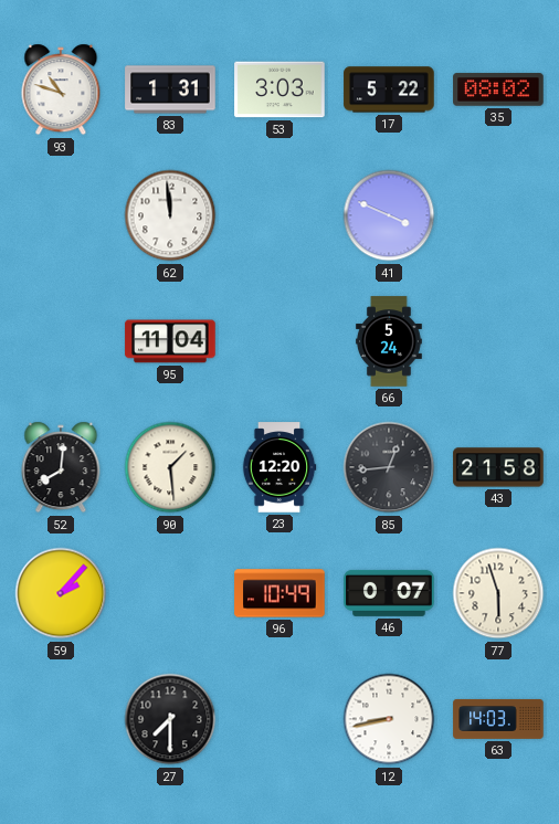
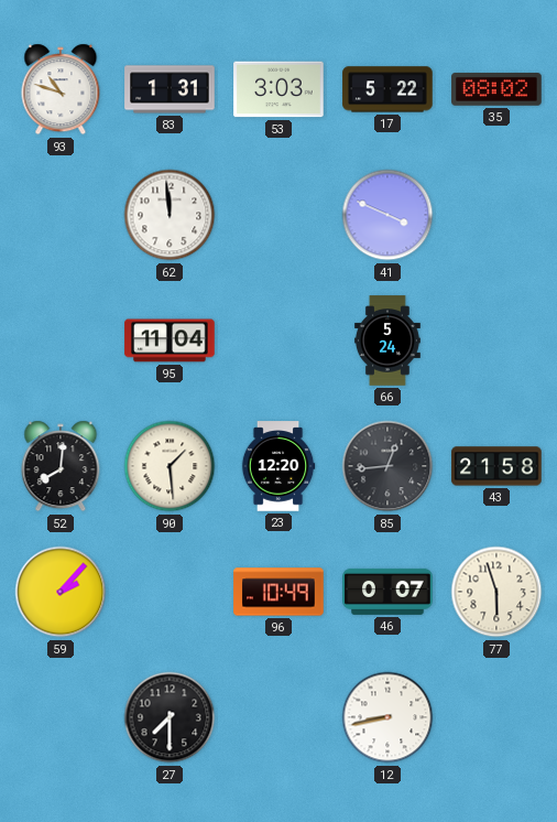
63: 14:03 -> none
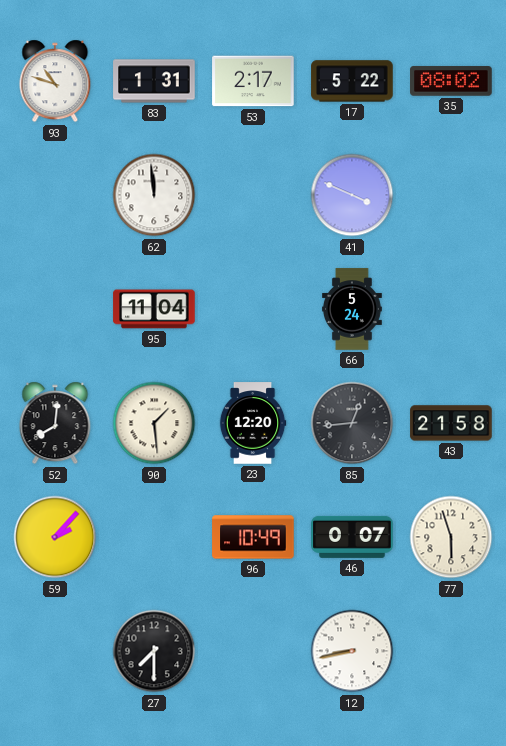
53: 3:03 -> 2:17
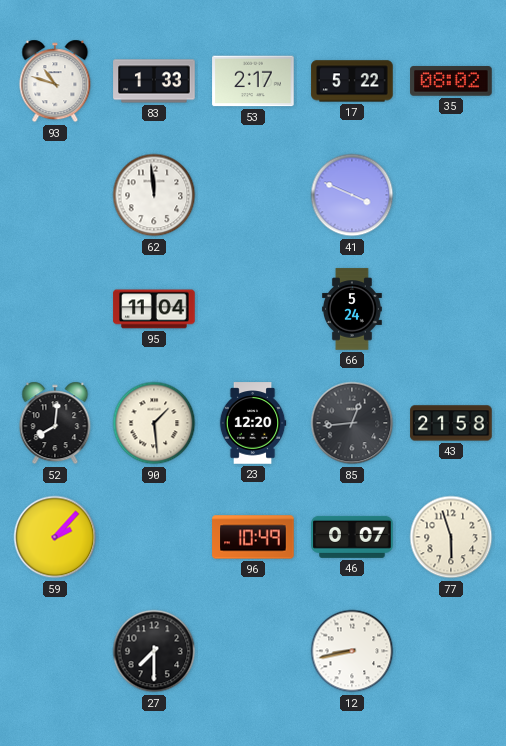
83: 1:31 -> 1:33
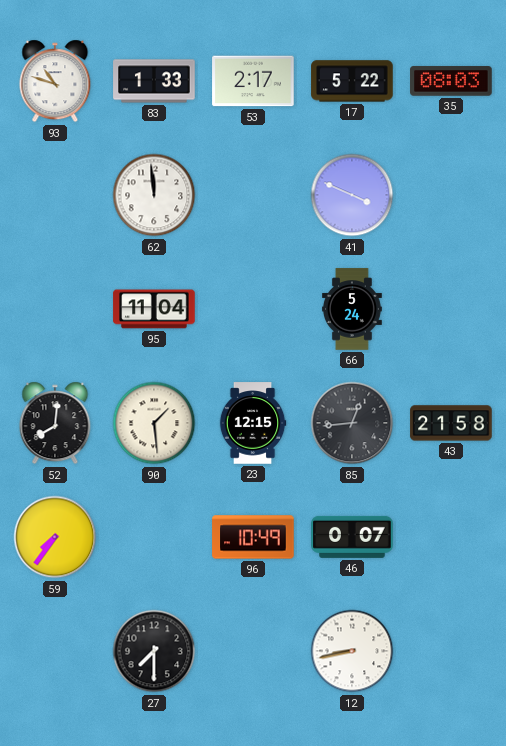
35: 08:02 -> 08:03
23: 12:20 -> 12:15
59: 2:07 -> 7:36
77: 5:57 -> none
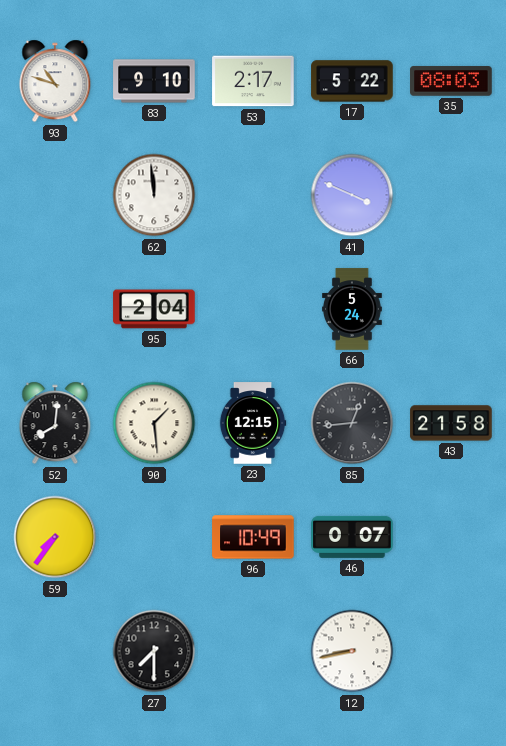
83: 1:33 -> 9:10
95: 11:04 -> 2:04
